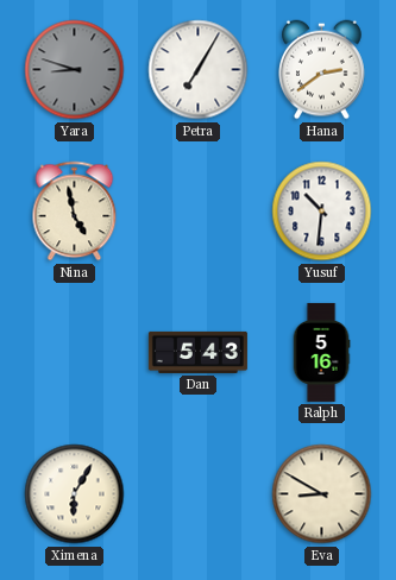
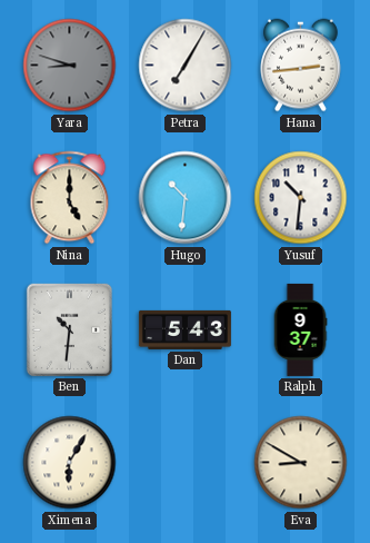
Hana: 2:39 -> 2:44
Nina: 4:58 -> 5:00
Hugo: none -> 10:31
Ben: none -> 10:31
Ralph: 5:16 -> 9:37
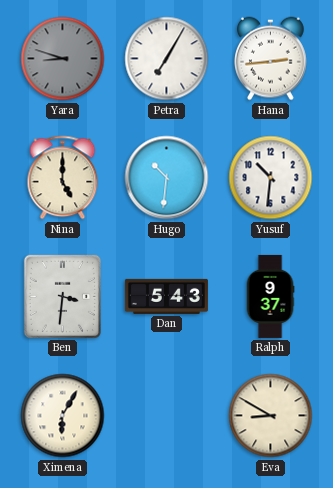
Ben: 10:31 -> 3:31
